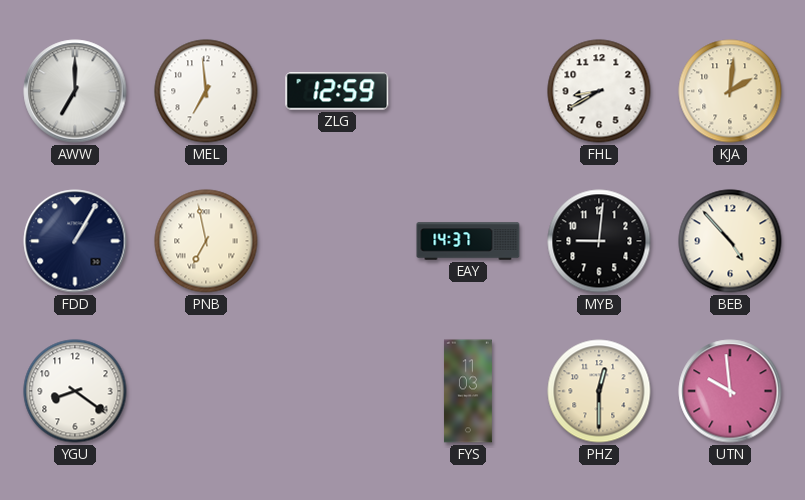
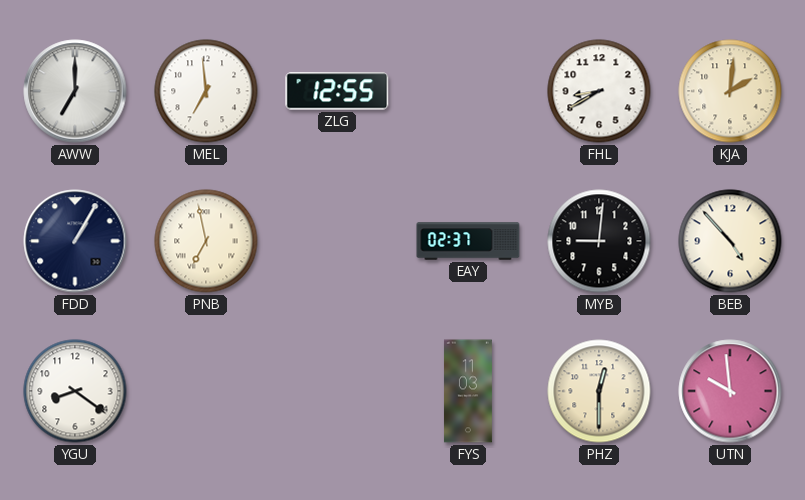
ZLG: 12:59 -> 12:55
EAY: 14:37 -> 02:37
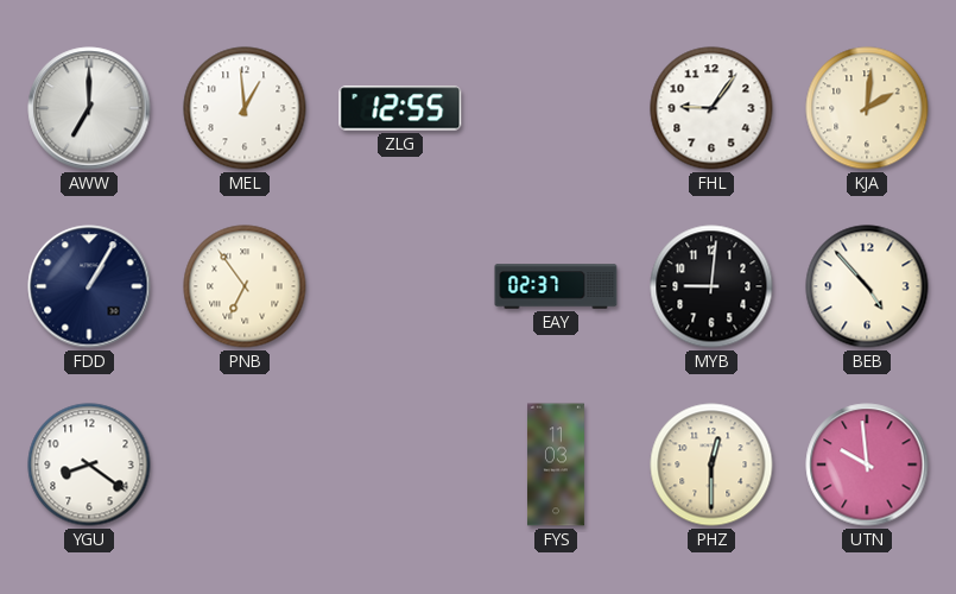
MEL: 6:59 -> 12:59
FHL: 8:40 -> 9:06
PNB: 6:58 -> 6:54
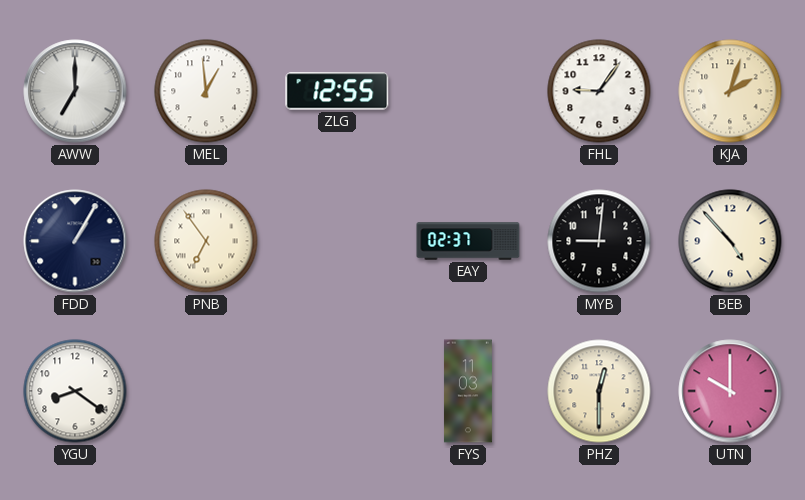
KJA: 2:01 -> 2:03
UTN: 9:59 -> 10:00
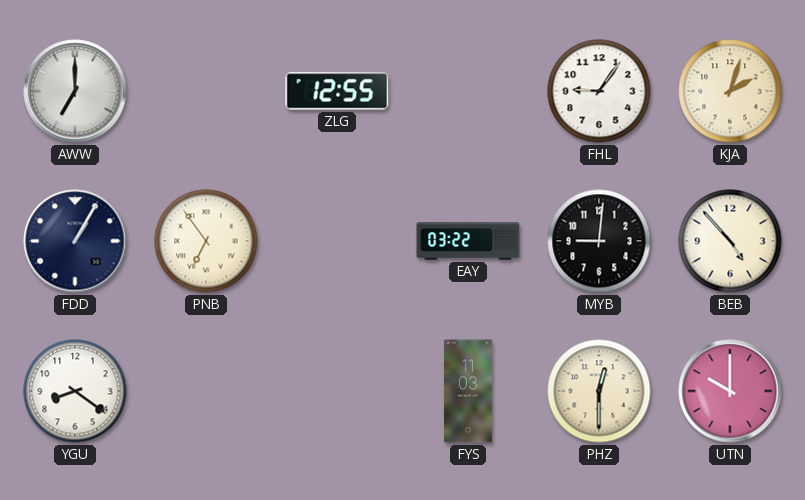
MEL: 12:59 -> none
EAY: 02:37 -> 03:22
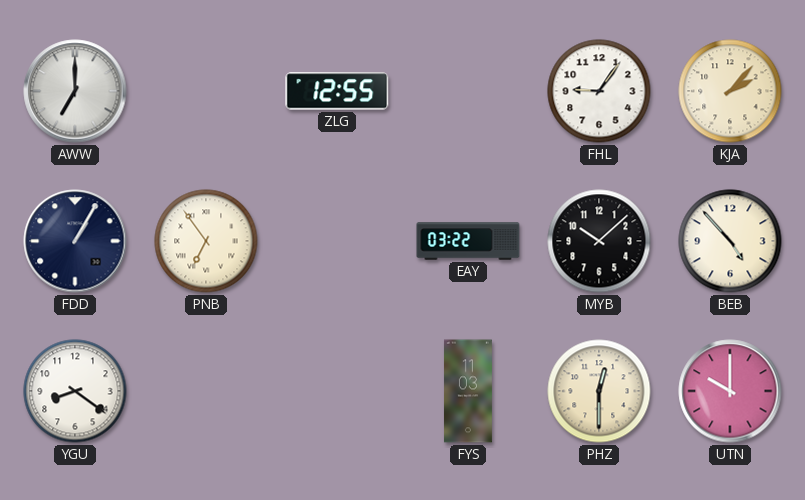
KJA: 2:03 -> 2:07
MYB: 9:01 -> 10:08
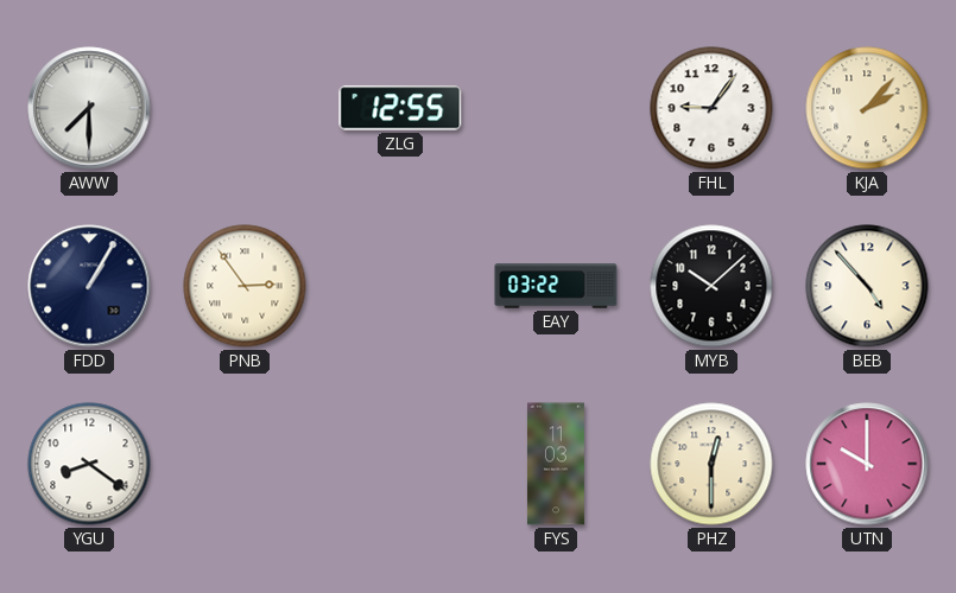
AWW: 7:00 -> 7:30
PNB: 6:54 -> 2:54
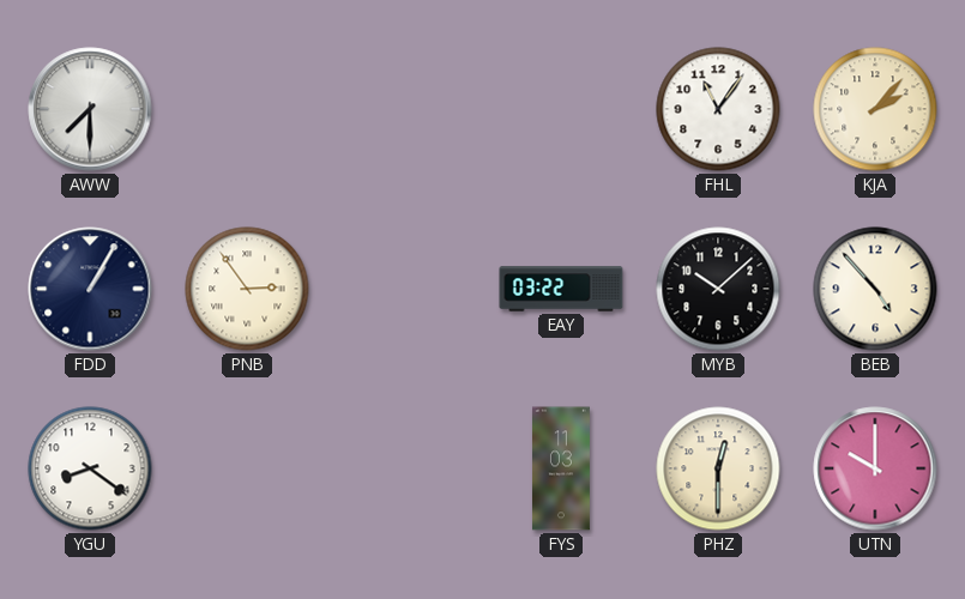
ZLG: 12:55 -> none
FHL: 9:06 -> 11:06
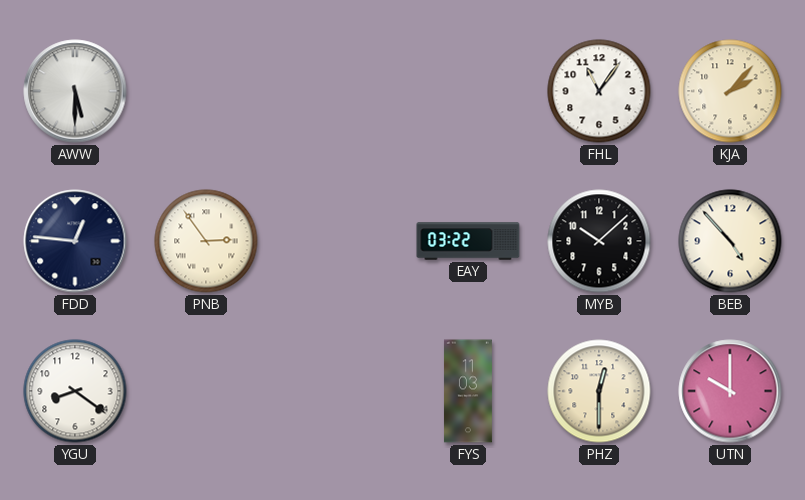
AWW: 7:30 -> 5:30
FDD: 1:05 -> 12:46
